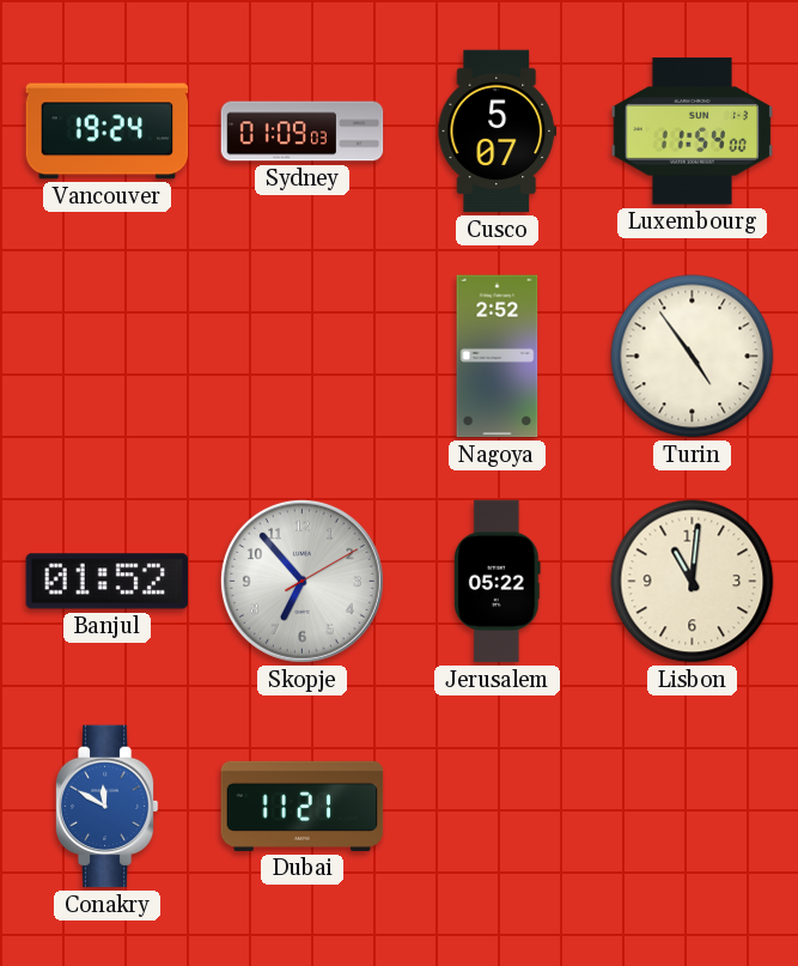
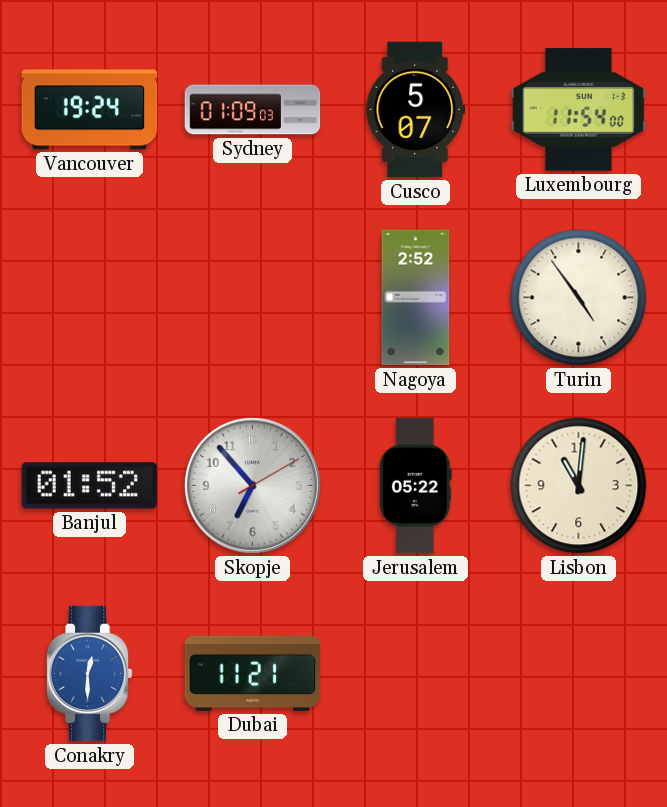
Conakry: 11:50 -> 12:30
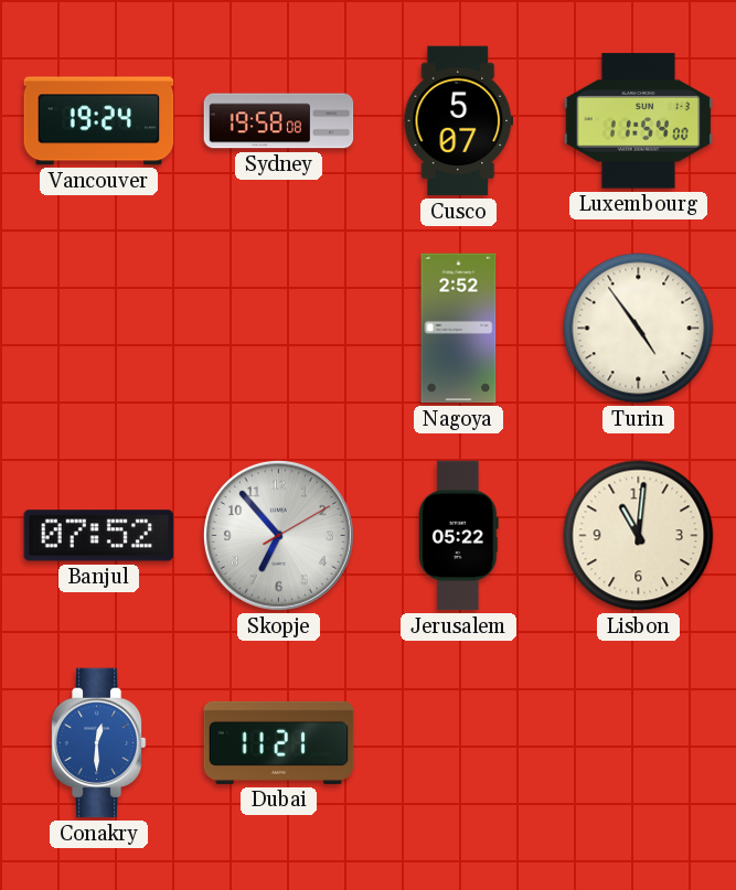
Sydney: 01:09 -> 19:58
Banjul: 01:52 -> 07:52
